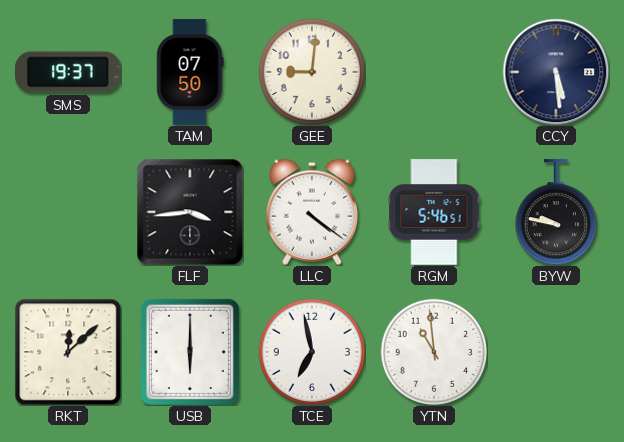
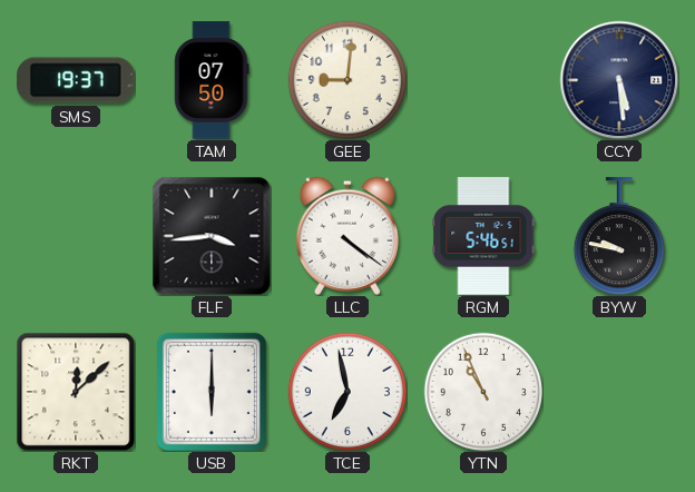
YTN: 10:59 -> 10:56
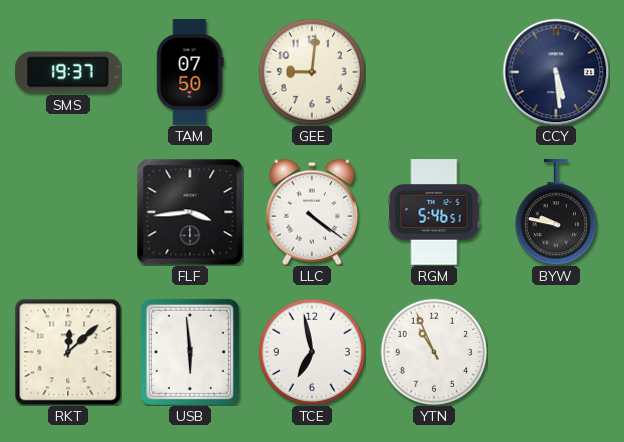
USB: 6:00 -> 5:59
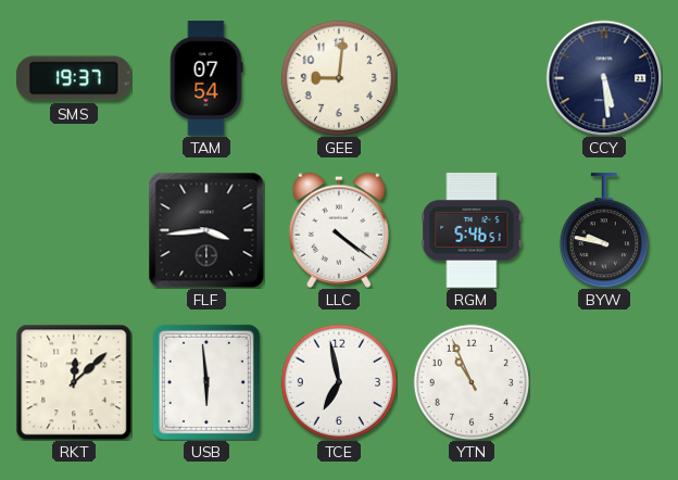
TAM: 07:50 -> 07:54
